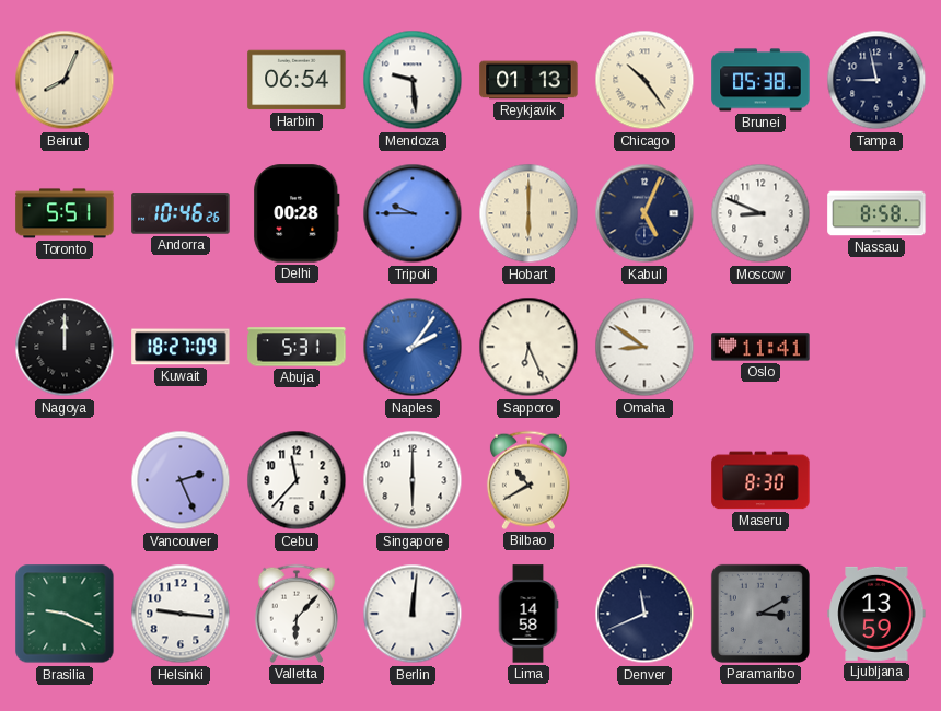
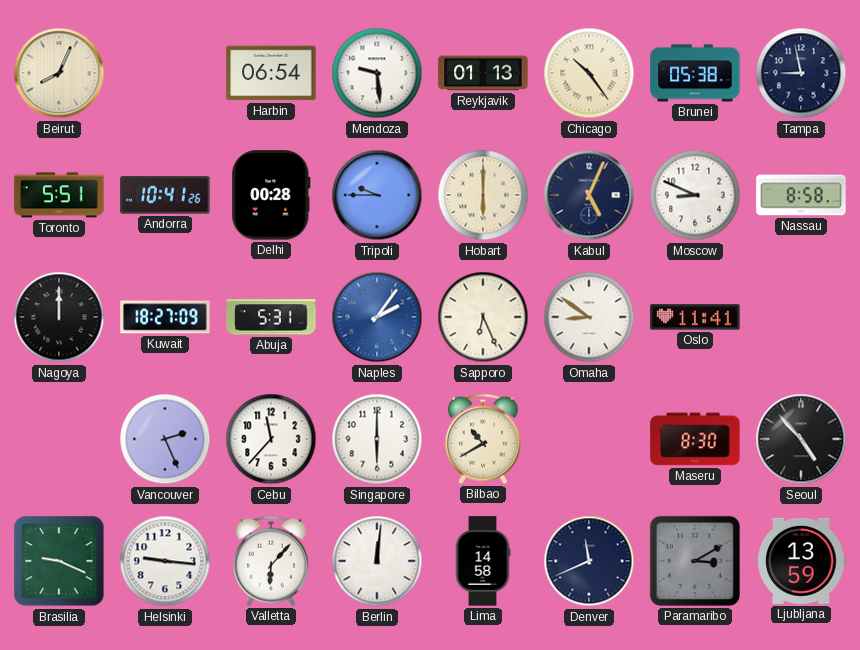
Andorra: 10:46 -> 10:41
Seoul: none -> 4:53
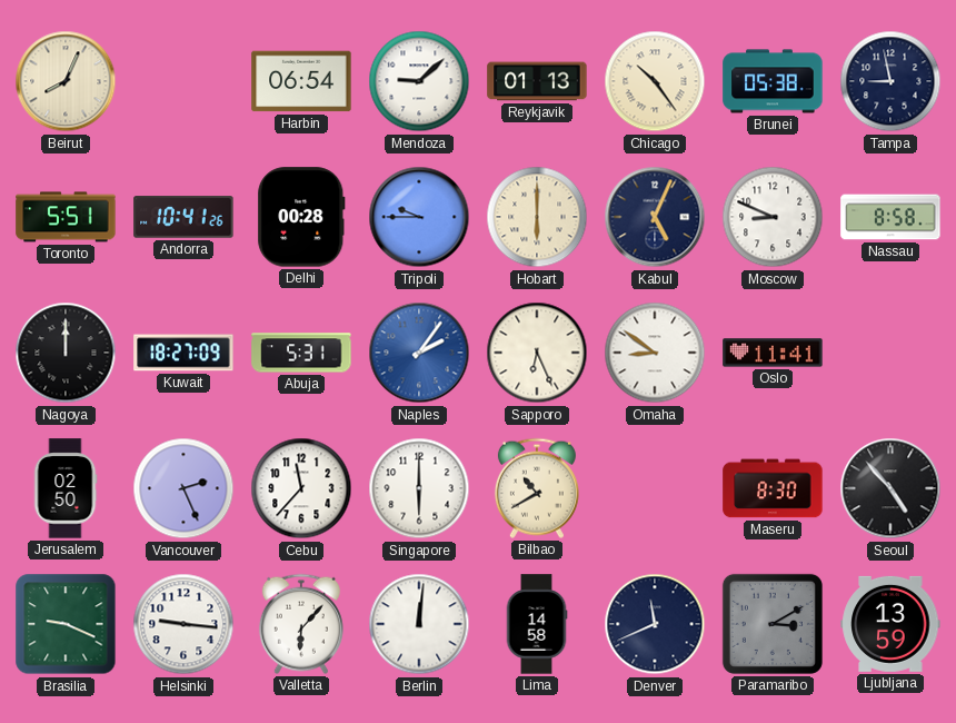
Mendoza: 9:29 -> 9:08
Jerusalem: none -> 02:50
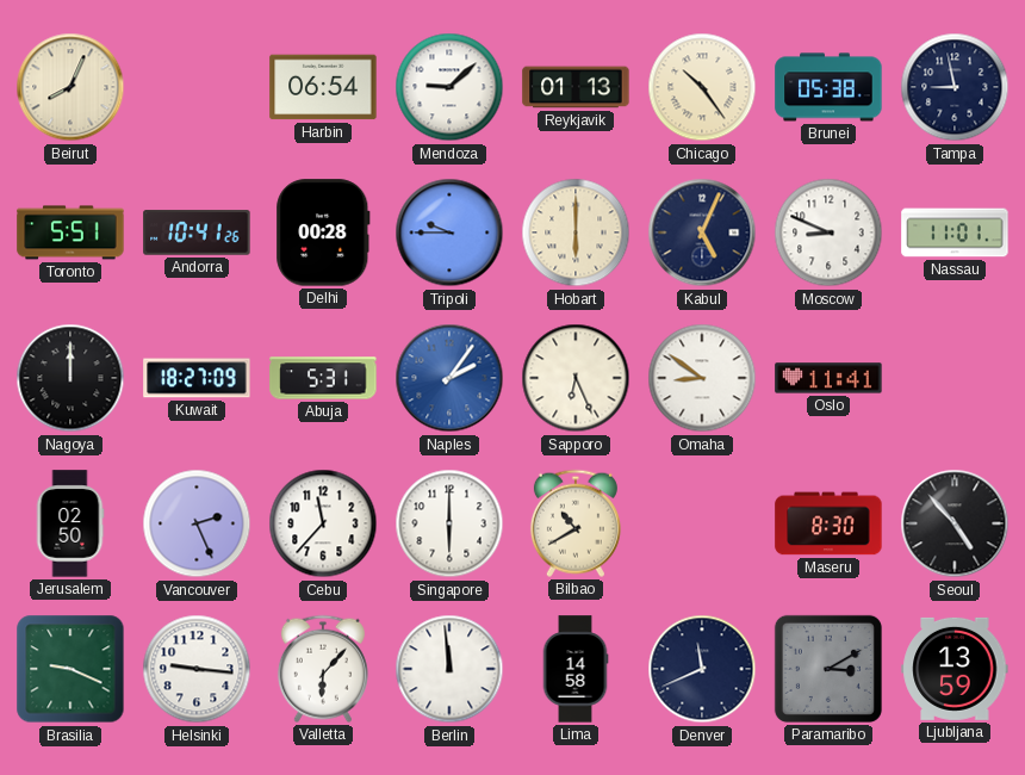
Nassau: 8:58 -> 11:01
Berlin: 12:01 -> 11:59
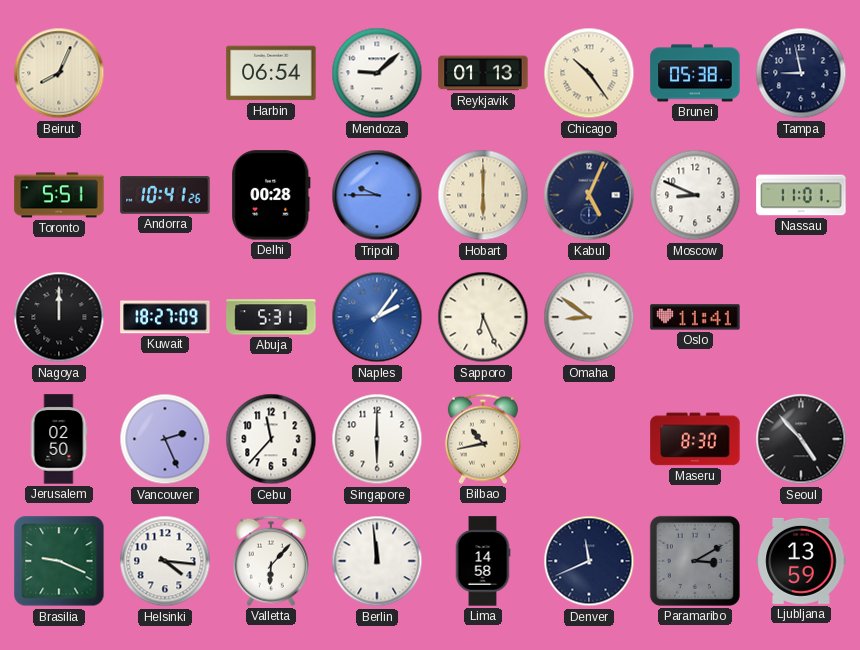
Bilbao: 10:40 -> 10:43
Helsinki: 9:16 -> 4:16
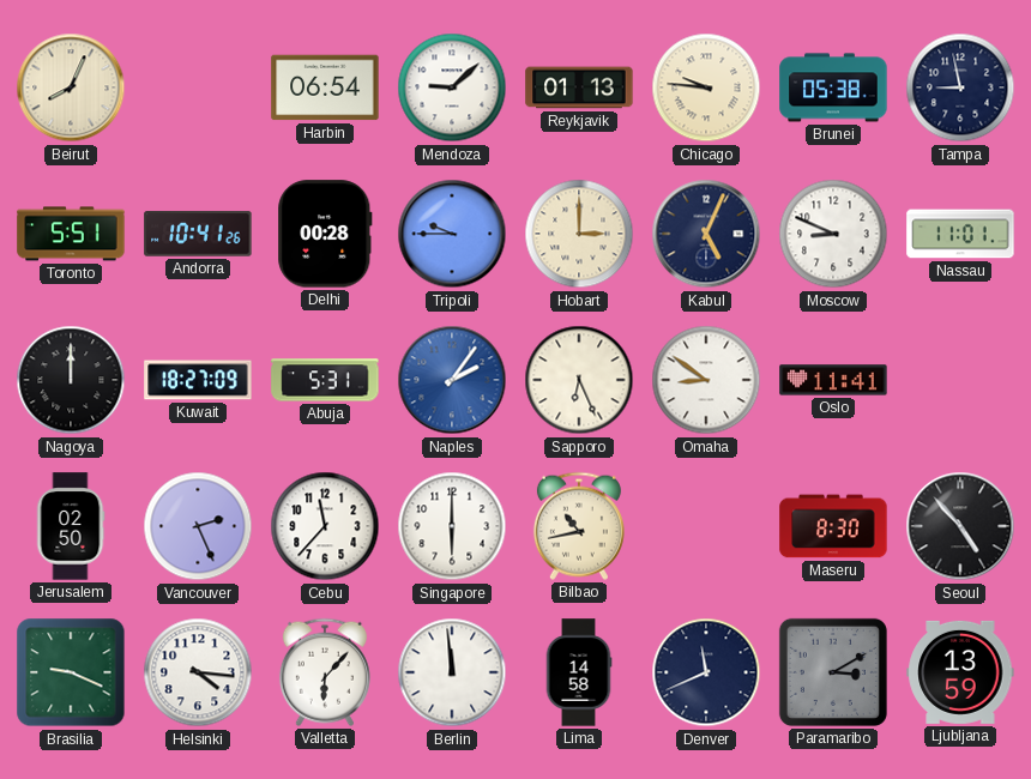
Chicago: 10:24 -> 9:46
Hobart: 6:00 -> 3:00
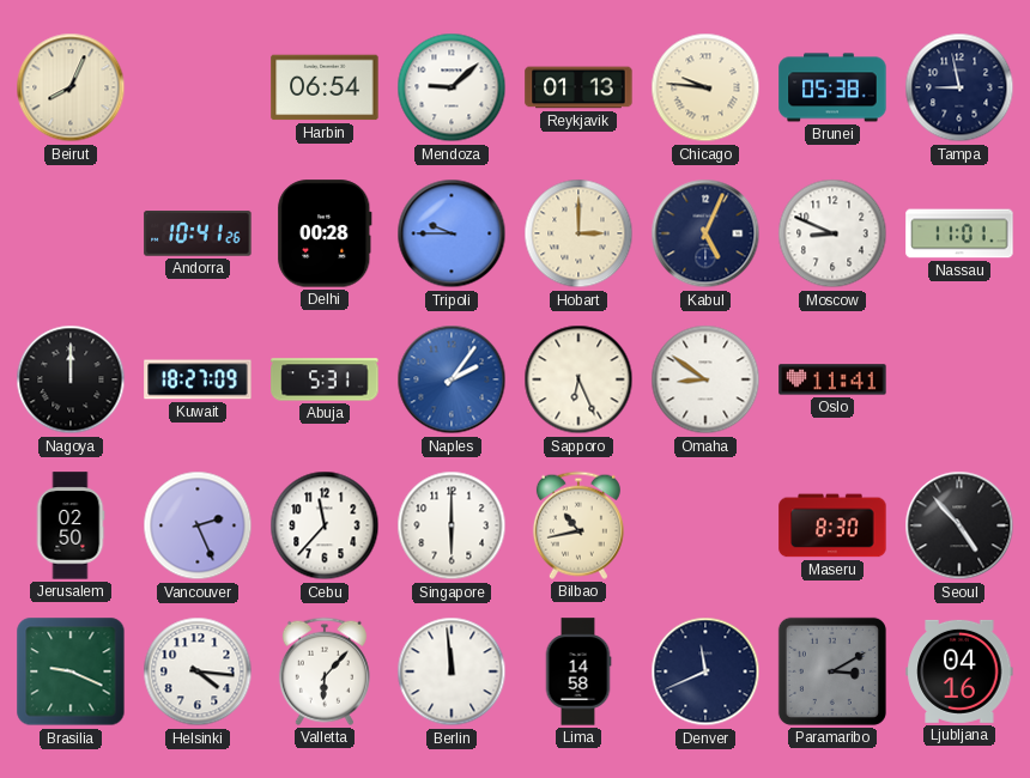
Toronto: 5:51 -> none
Ljubljana: 13:59 -> 04:16
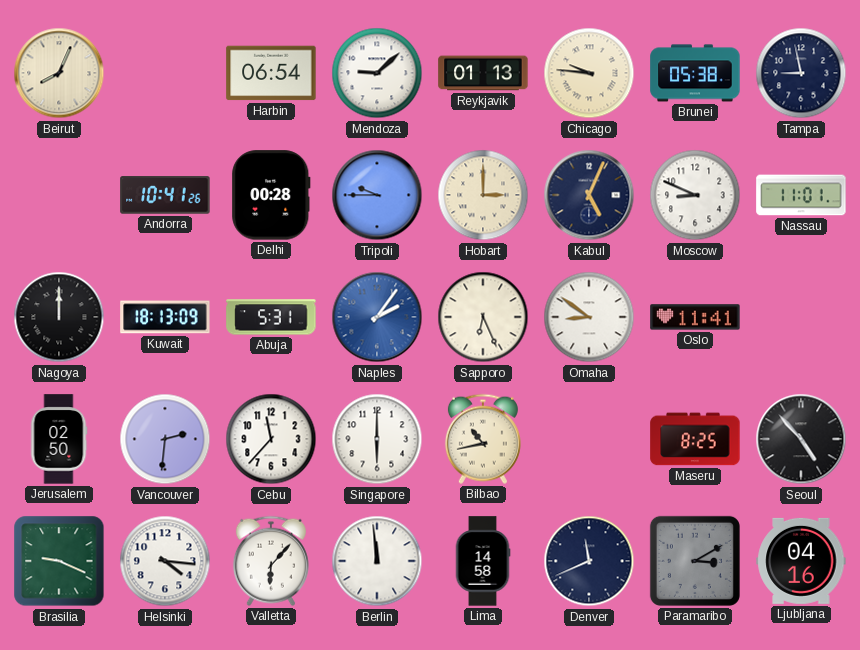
Kuwait: 18:27 -> 18:13
Vancouver: 2:26 -> 2:31
Maseru: 8:30 -> 8:25
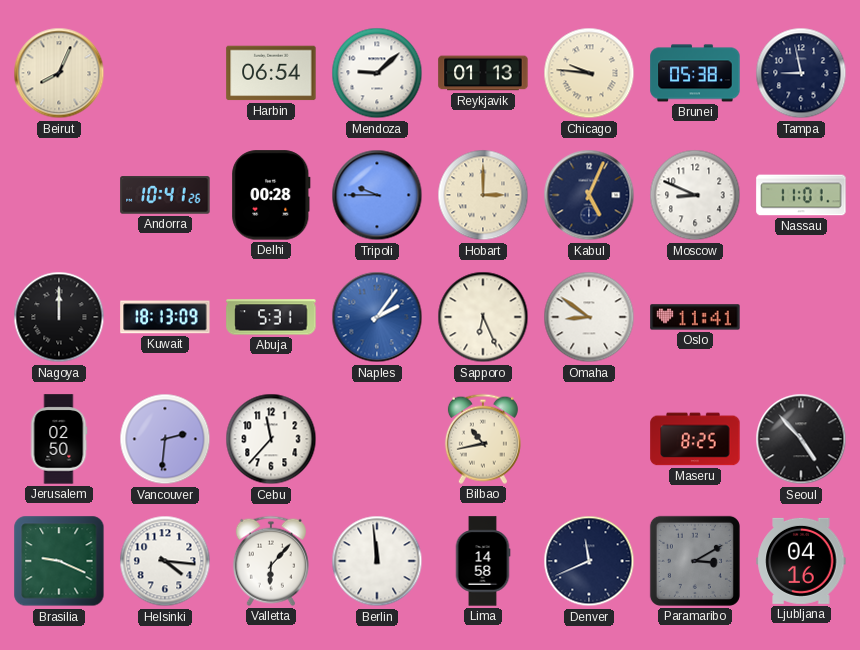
Singapore: 6:00 -> none
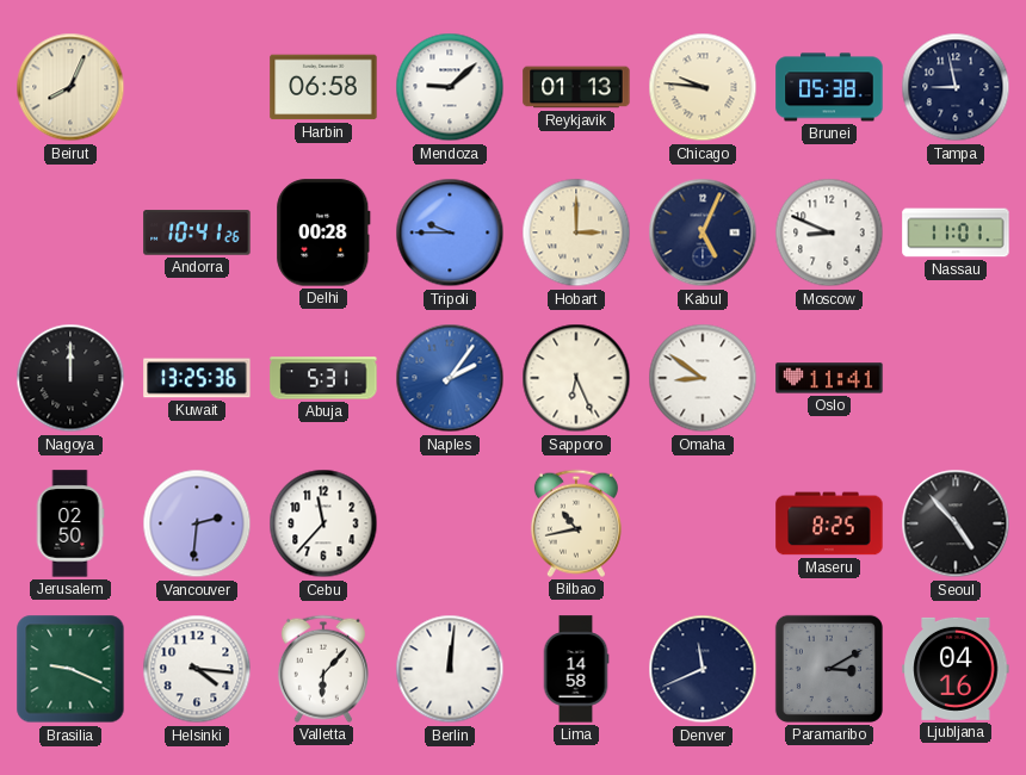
Harbin: 06:54 -> 06:58
Kuwait: 18:13 -> 13:25
Berlin: 11:59 -> 12:01
